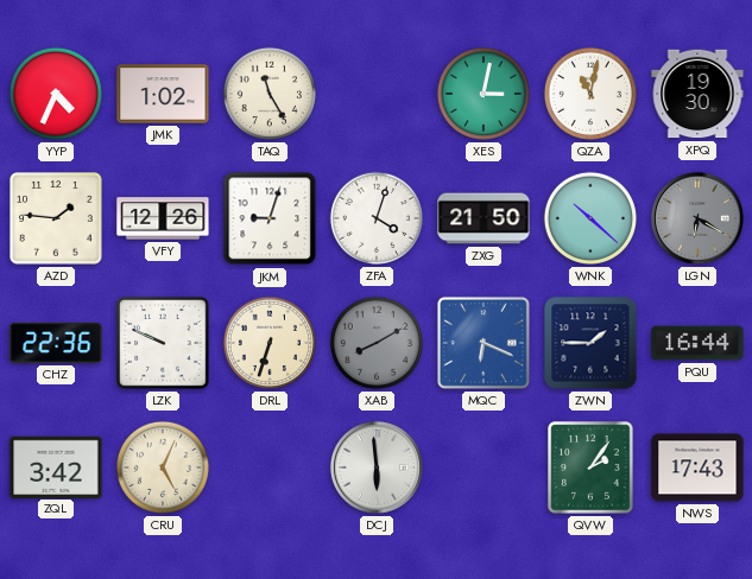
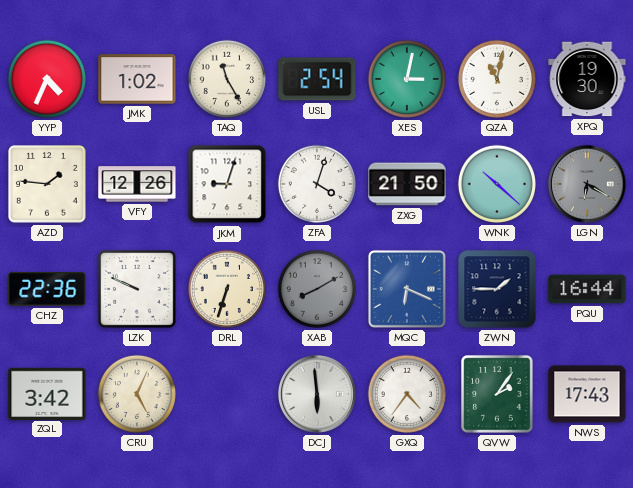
USL: none -> 2:54
GXQ: none -> 4:36
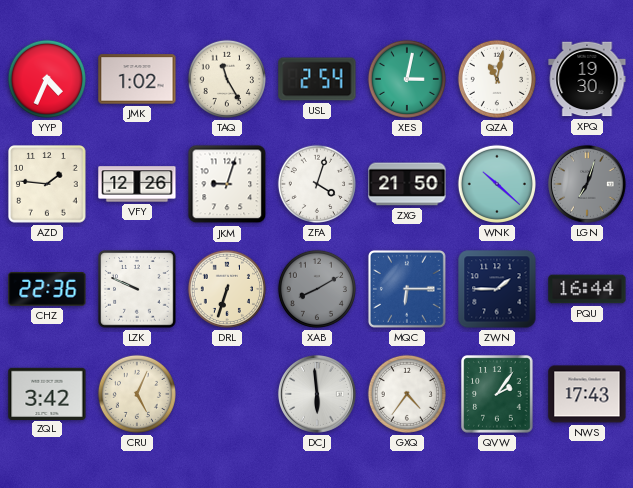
LGN: 6:20 -> 7:03
MQC: 6:19 -> 6:15
